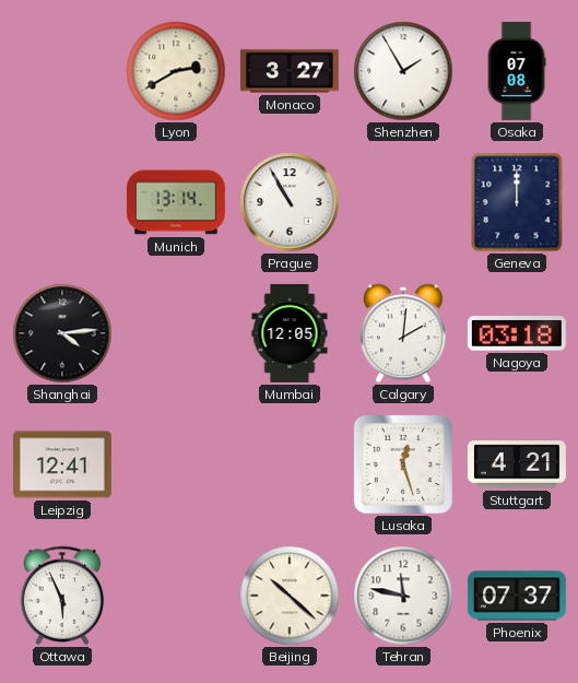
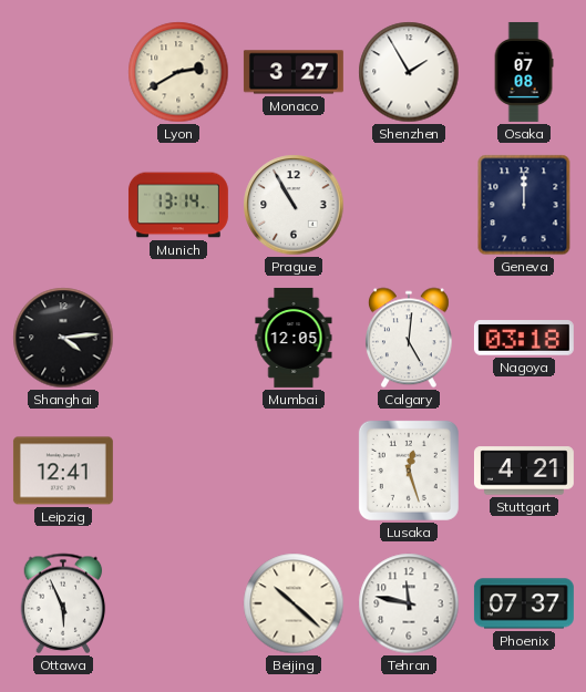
Calgary: 2:01 -> 5:01
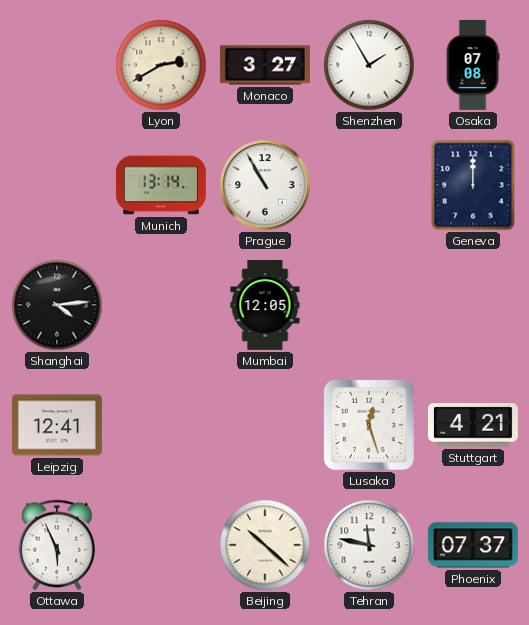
Calgary: 5:01 -> none
Nagoya: 03:18 -> none
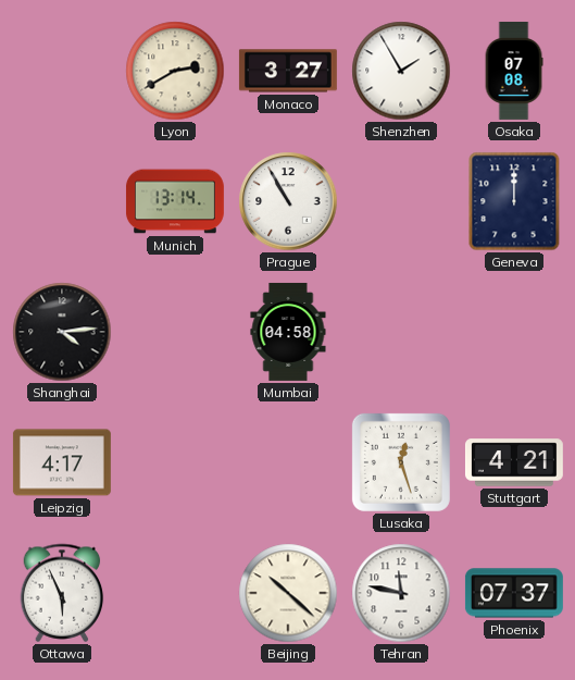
Mumbai: 12:05 -> 04:58
Leipzig: 12:41 -> 4:17
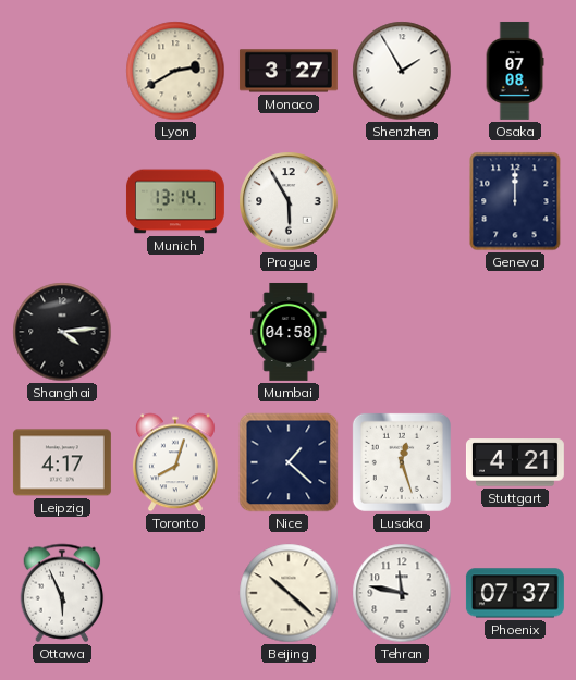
Prague: 10:55 -> 5:55
Toronto: none -> 8:03
Nice: none -> 1:22
